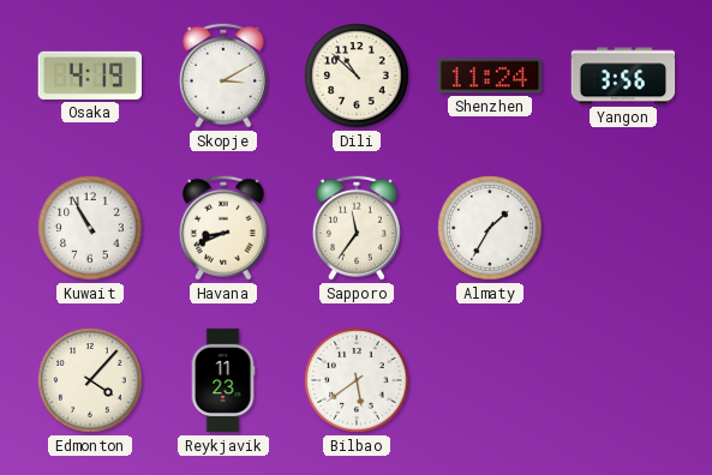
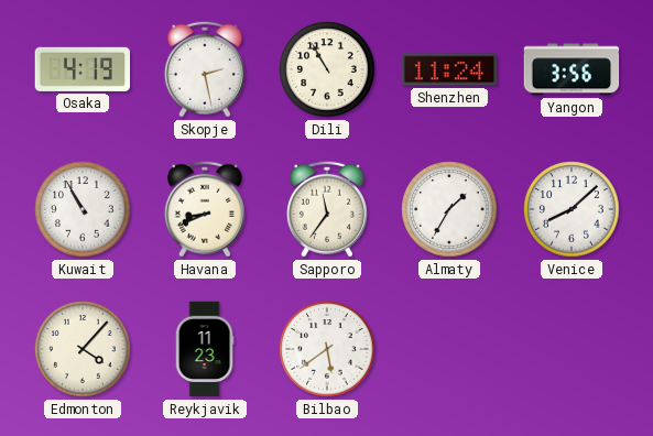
Skopje: 3:10 -> 2:28
Dili: 10:52 -> 10:55
Venice: none -> 8:08
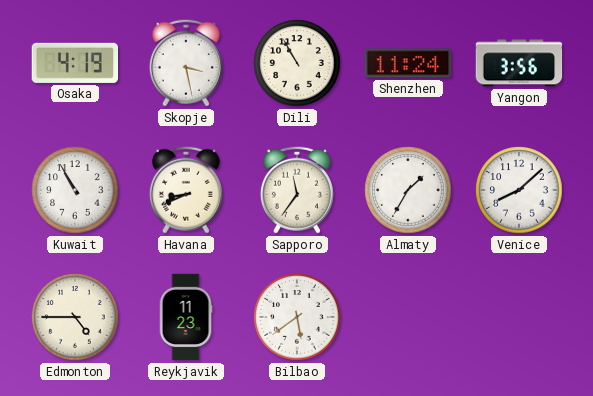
Skopje: 2:28 -> 3:28
Edmonton: 4:07 -> 4:45
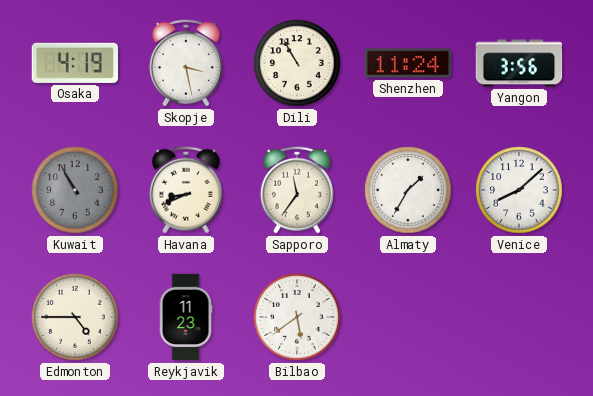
Kuwait dial: white -> grey
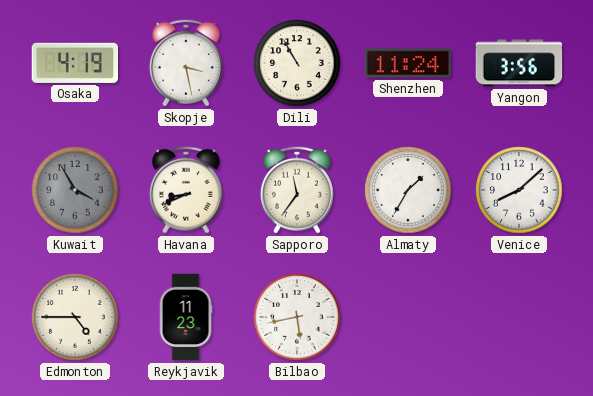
Kuwait: 10:55 -> 3:55
Bilbao: 5:39 -> 5:43
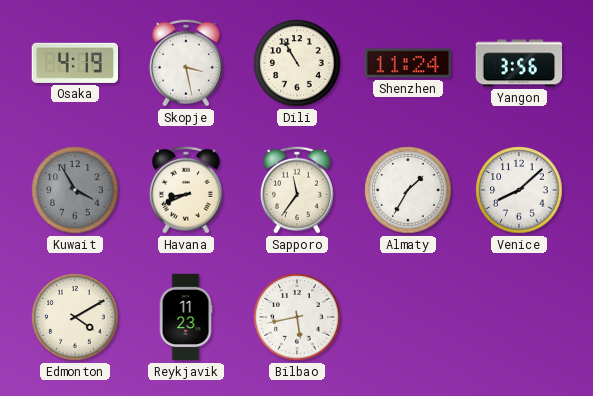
Edmonton: 4:45 -> 4:10
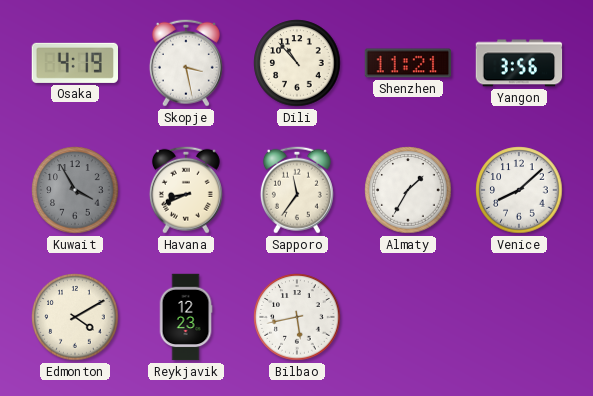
Dili: 10:55 -> 10:53
Shenzhen: 11:24 -> 11:21
Reykjavik: 11:23 -> 12:23
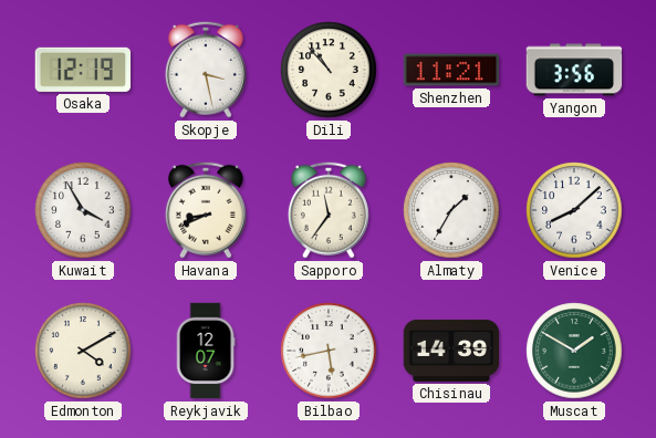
Osaka: 4:19 -> 12:19
Kuwait dial: grey -> white
Reykjavik: 12:23 -> 12:07
Chisinau: none -> 14:39
Muscat: none -> 1:50
